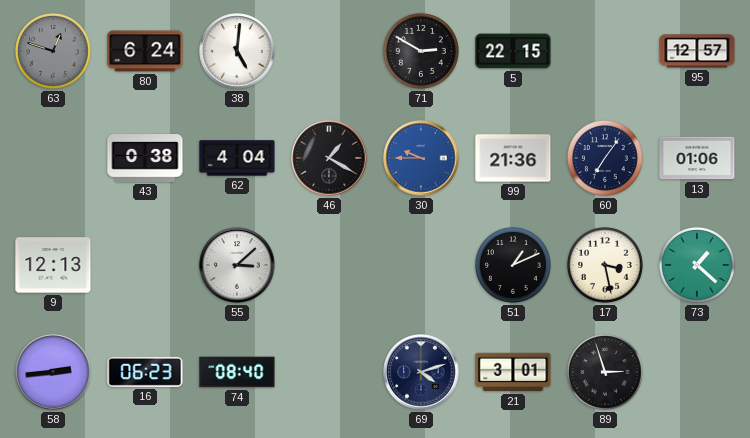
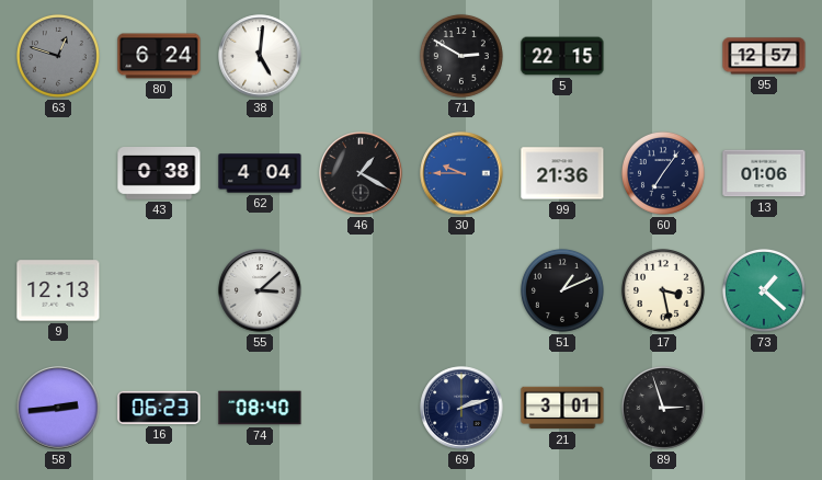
69: 4:12 -> 2:12
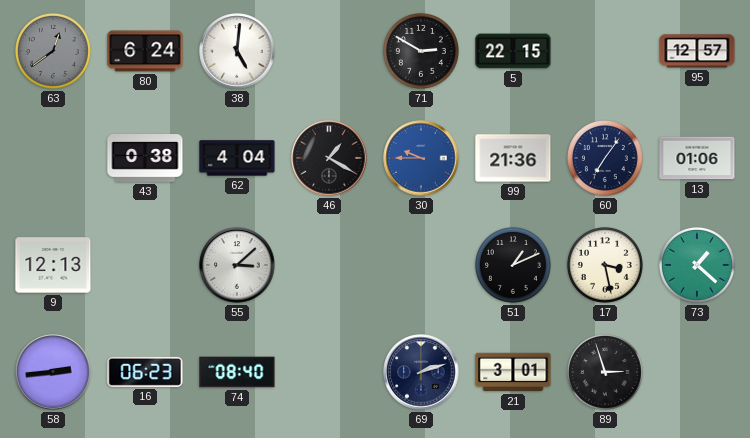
63: 12:48 -> 12:39
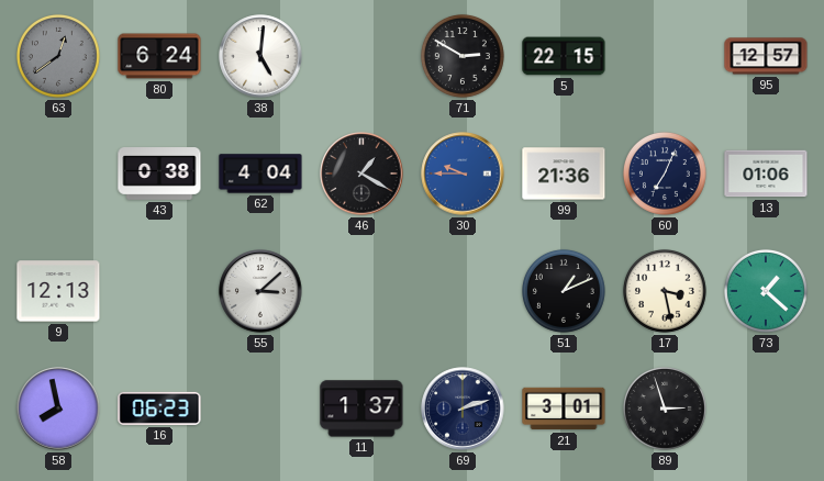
60: 7:06 -> 7:04
58: 2:44 -> 7:58
74: 08:40 -> none
11: none -> 1:37
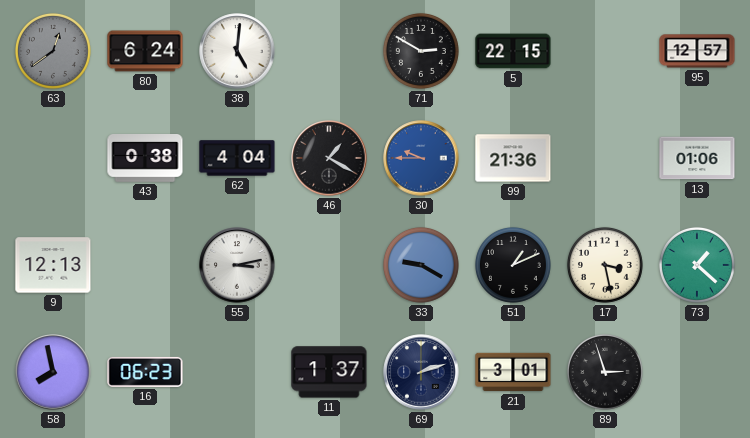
60: 7:04 -> none
55: 3:08 -> 3:13
33: none -> 9:20
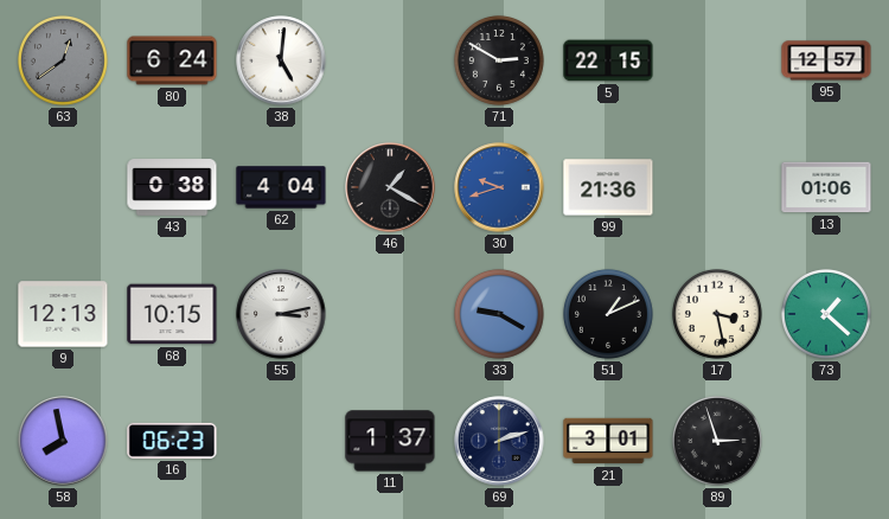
30: 9:45 -> 9:42
68: none -> 10:15
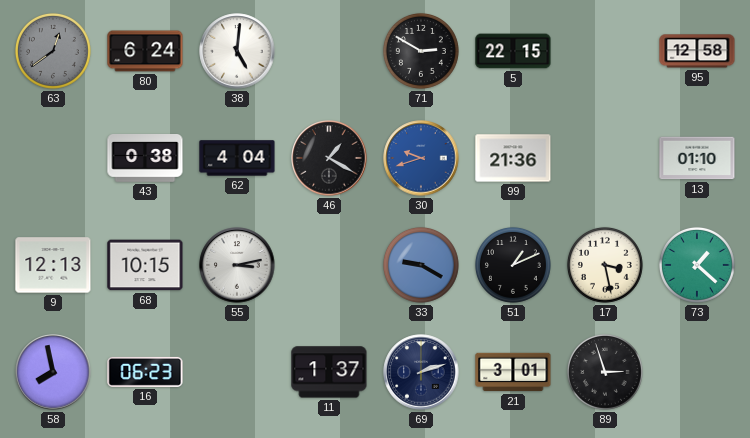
95: 12:57 -> 12:58
13: 01:06 -> 01:10
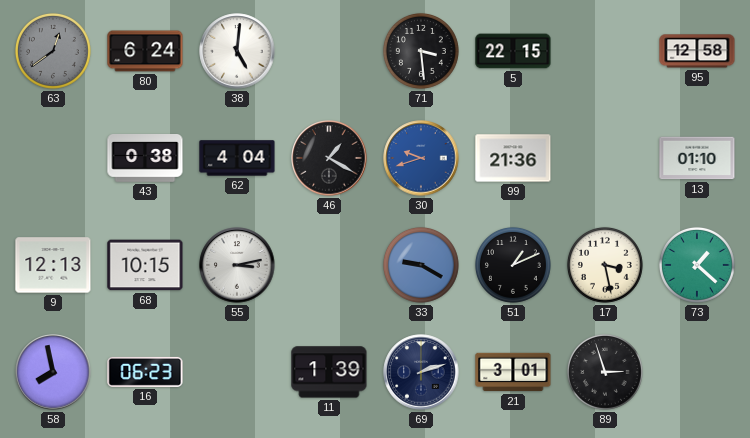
71: 2:50 -> 3:29
11: 1:37 -> 1:39
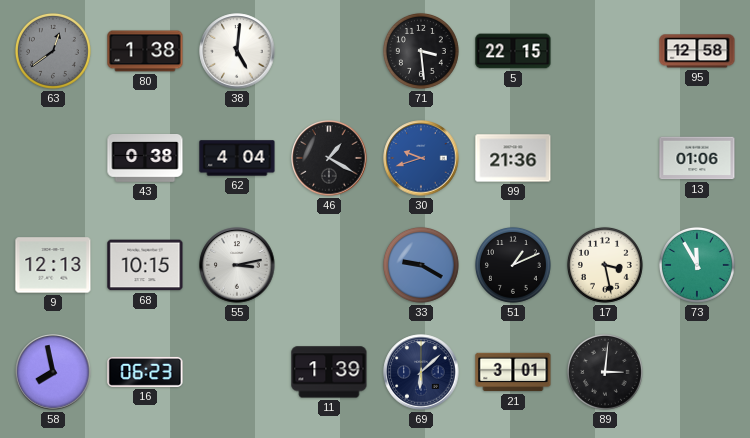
80: 6:24 -> 1:38
13: 01:10 -> 01:06
73: 1:22 -> 11:55
69: 2:12 -> 6:08
89: 2:57 -> 3:01
